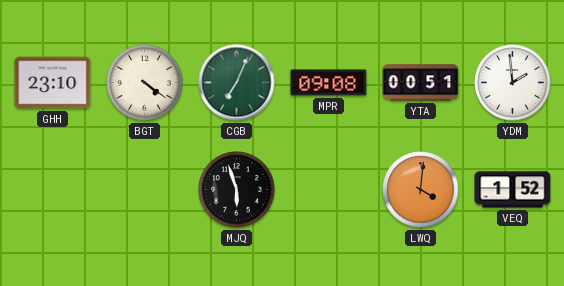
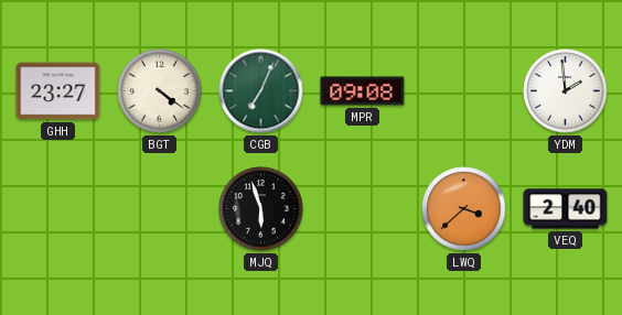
GHH: 23:10 -> 23:27
YTA: 00:51 -> none
LWQ: 4:01 -> 3:38
VEQ: 1:52 -> 2:40
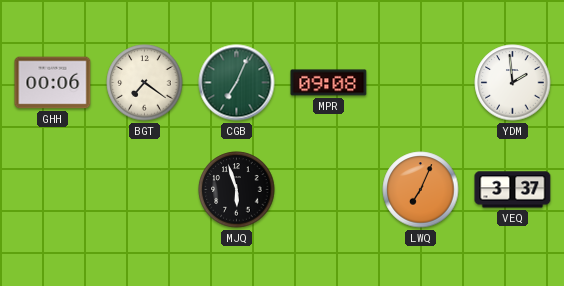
GHH: 23:27 -> 00:06
BGT: 4:21 -> 7:21
LWQ: 3:38 -> 7:04
VEQ: 2:40 -> 3:37
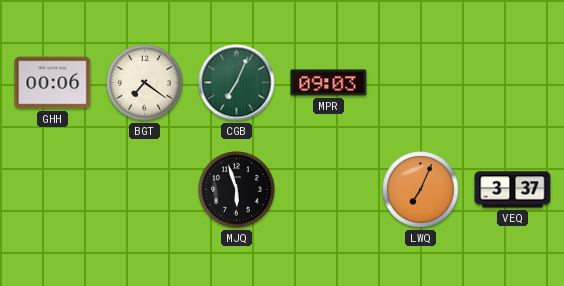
MPR: 09:08 -> 09:03
YDM: 1:59 -> none
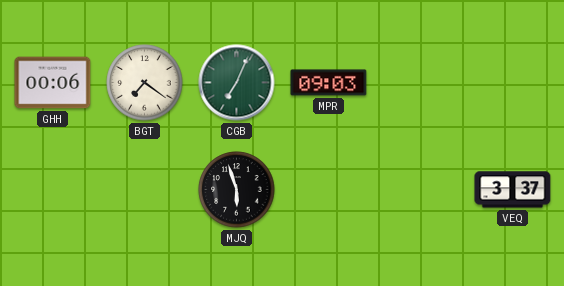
LWQ: 7:04 -> none
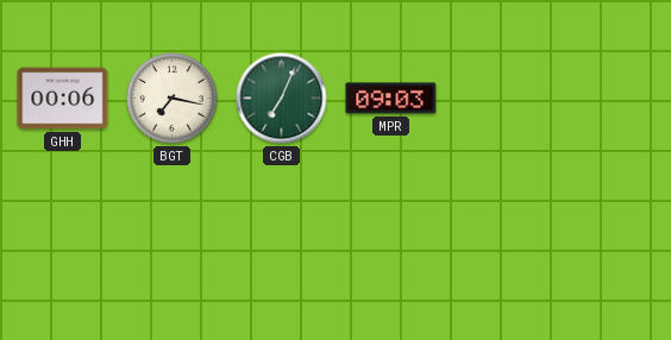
BGT: 7:21 -> 7:17
MJQ: 5:57 -> none
VEQ: 3:37 -> none
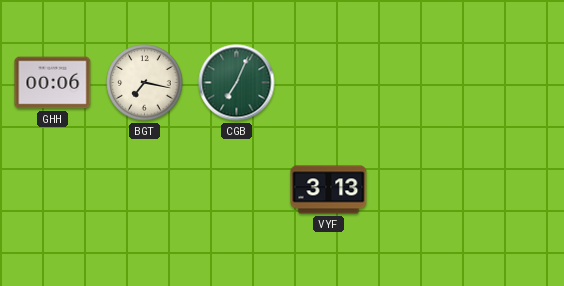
MPR: 09:03 -> none
VYF: none -> 3:13
